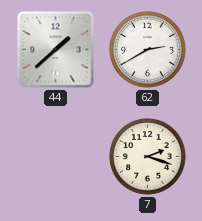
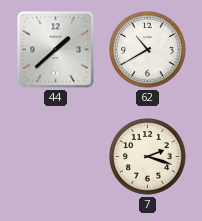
62: 2:40 -> 10:40
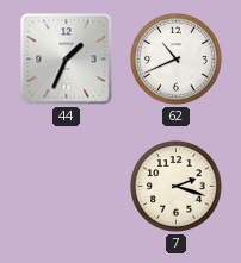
44: 1:38 -> 1:34
62: 10:40 -> 10:41
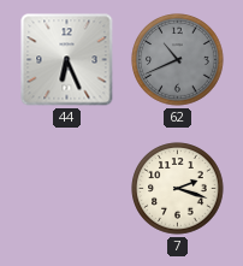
44: 1:34 -> 6:26
62 dial: white -> grey
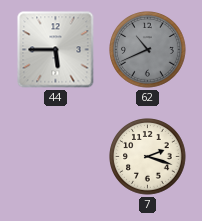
44: 6:26 -> 5:45
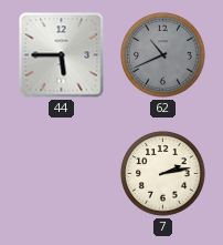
7: 2:18 -> 2:13
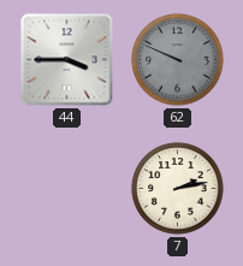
44: 5:45 -> 3:45
62: 10:41 -> 9:49
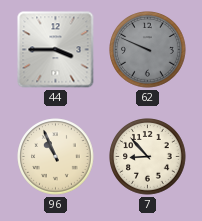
96: none -> 10:56
7: 2:13 -> 8:53
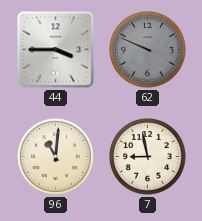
96: 10:56 -> 11:01
7: 8:53 -> 8:58
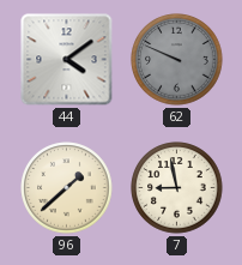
44: 3:45 -> 4:09
96: 11:01 -> 1:38
